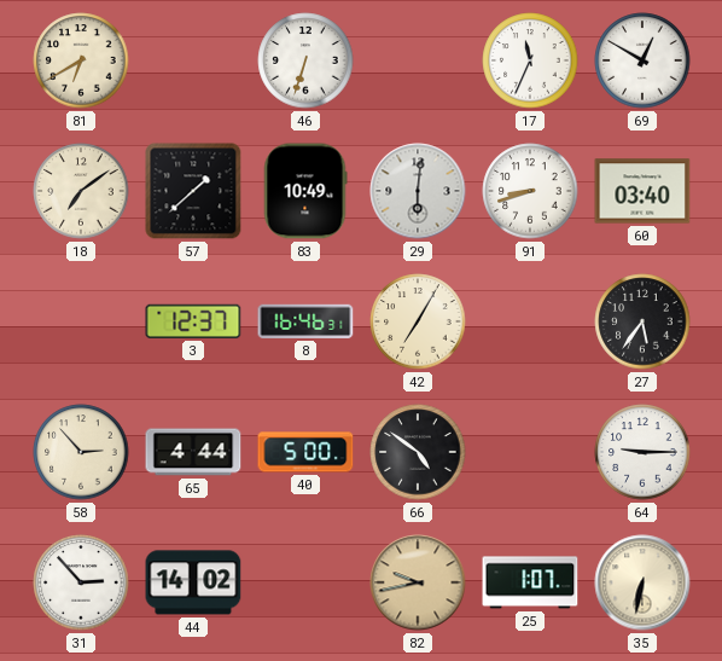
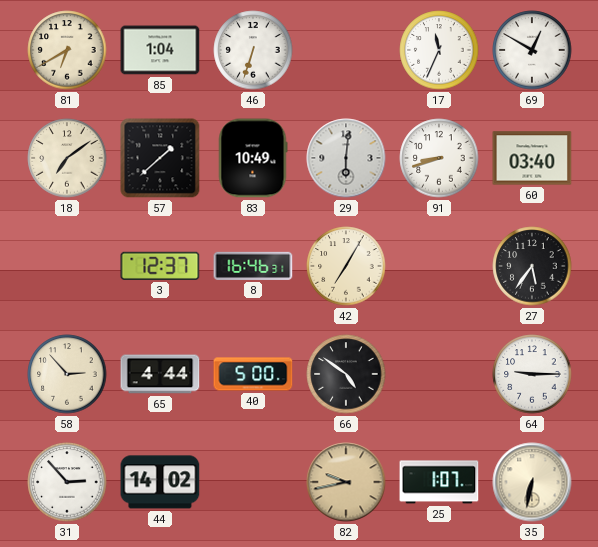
85: none -> 1:04
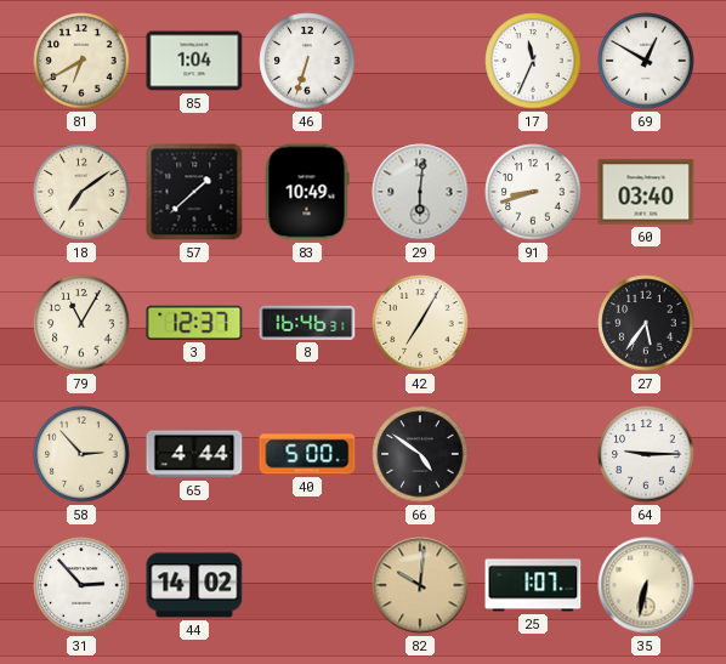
79: none -> 11:05
82: 9:43 -> 10:01
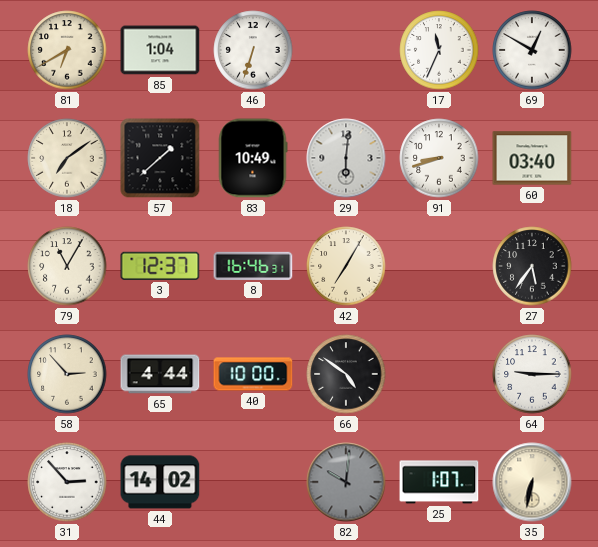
40: 5:00 -> 10:00
82 dial: champagne -> grey
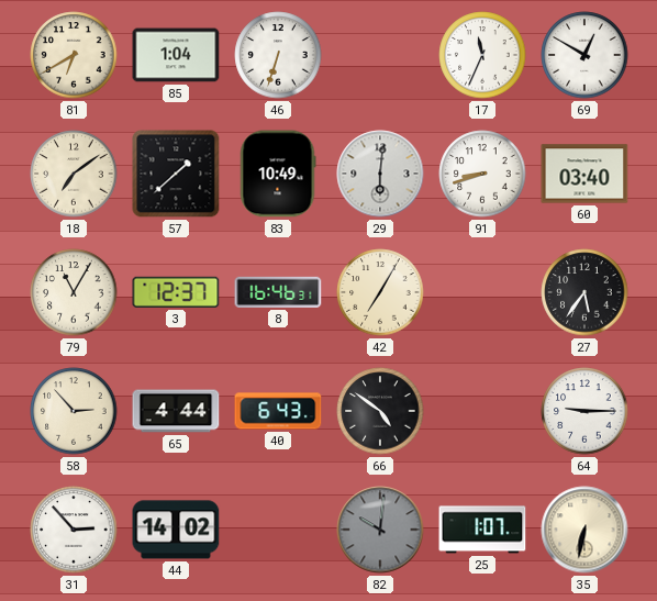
40: 10:00 -> 6:43
